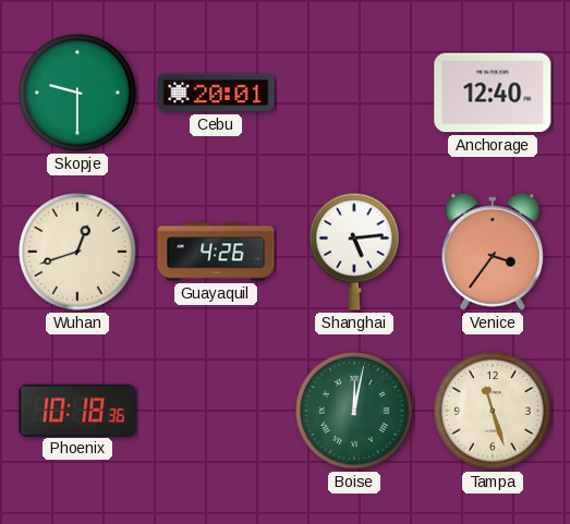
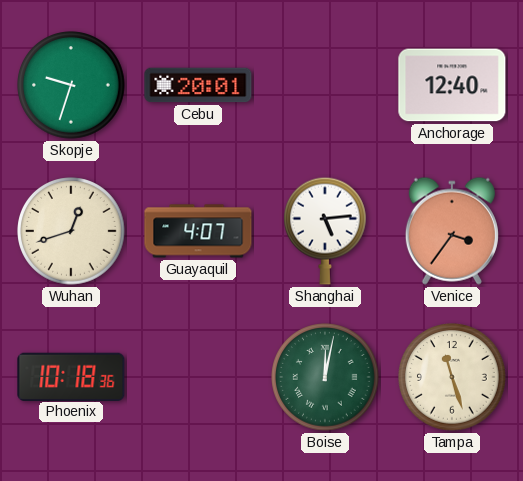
Skopje: 9:30 -> 9:33
Guayaquil: 4:26 -> 4:07
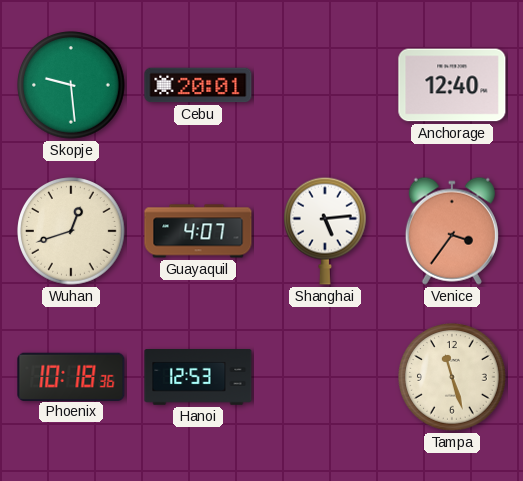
Skopje: 9:33 -> 9:29
Hanoi: none -> 12:53
Boise: 12:02 -> none
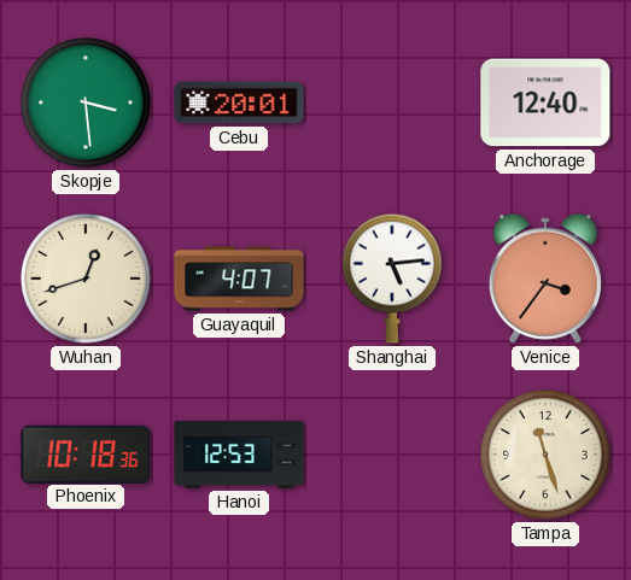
Skopje: 9:29 -> 3:29
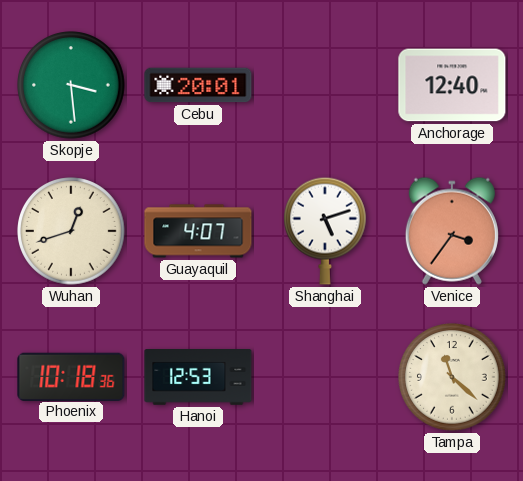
Shanghai: 5:14 -> 5:12
Tampa: 11:27 -> 11:22
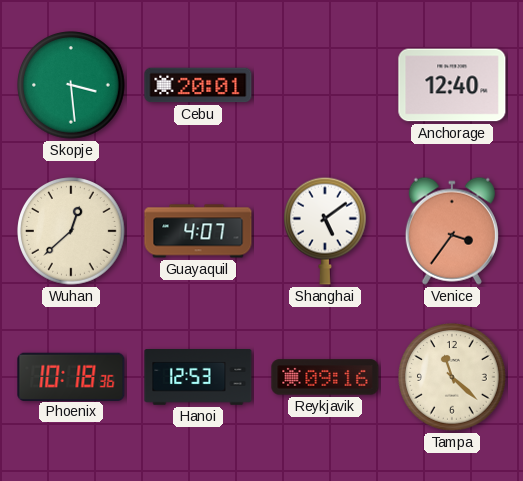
Wuhan: 12:42 -> 12:38
Shanghai: 5:12 -> 5:09
Reykjavik: none -> 09:16
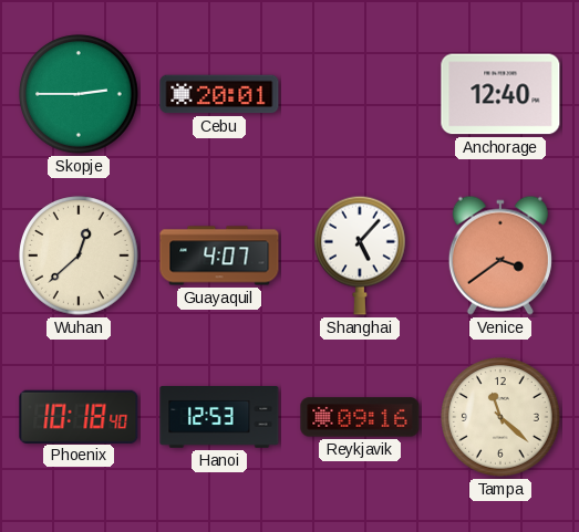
Skopje: 3:29 -> 2:45
Shanghai: 5:09 -> 5:07
Venice: 3:36 -> 3:39
Phoenix: 10:18:36 -> 10:18:40
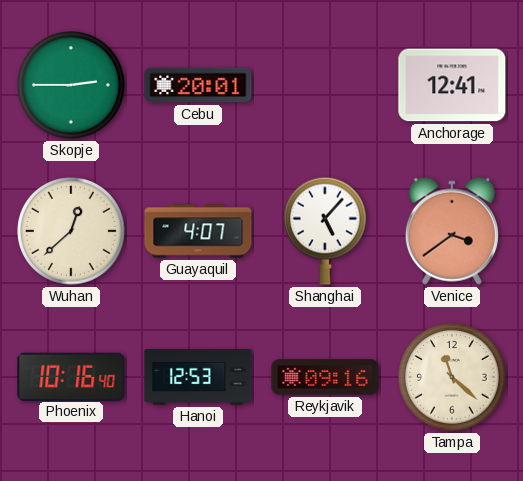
Anchorage: 12:40 -> 12:41
Phoenix: 10:18 -> 10:16
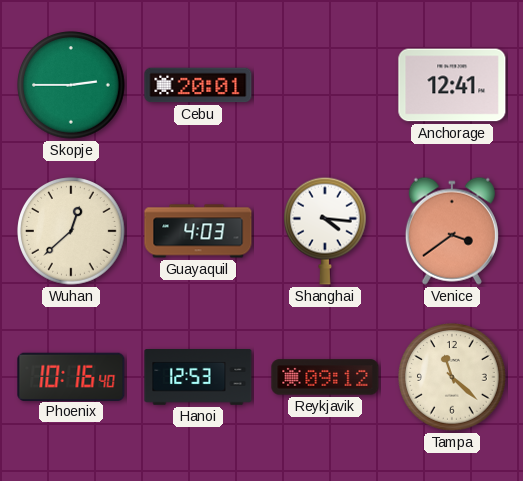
Guayaquil: 4:07 -> 4:03
Shanghai: 5:07 -> 4:16
Reykjavik: 09:16 -> 09:12
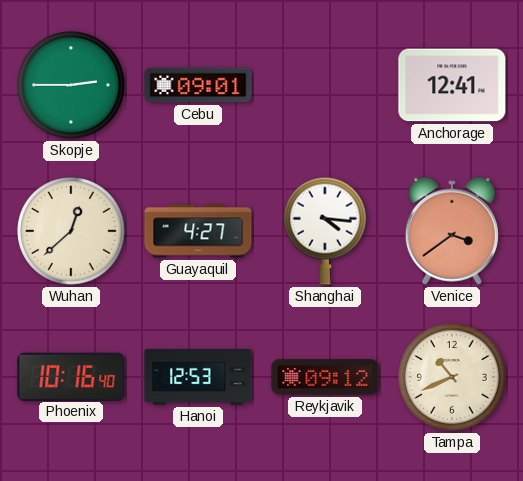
Cebu: 20:01 -> 09:01
Guayaquil: 4:03 -> 4:27
Tampa: 11:22 -> 10:41
